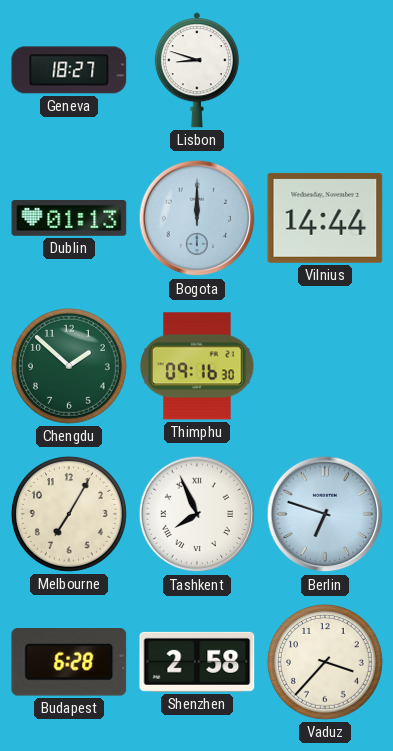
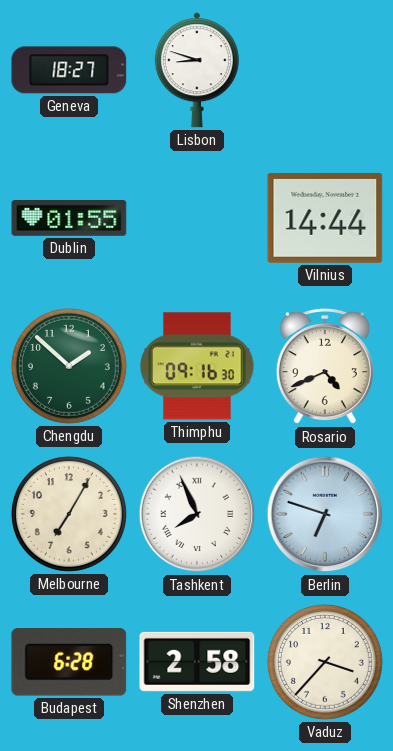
Dublin: 01:13 -> 01:55
Bogota: 12:00 -> none
Rosario: none -> 4:41
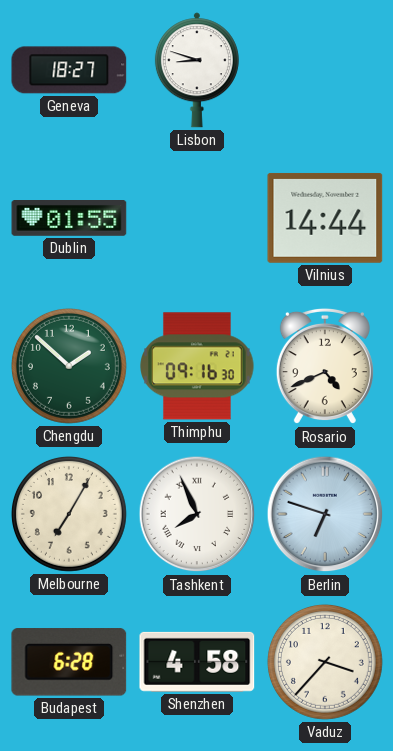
Shenzhen: 2:58 -> 4:58
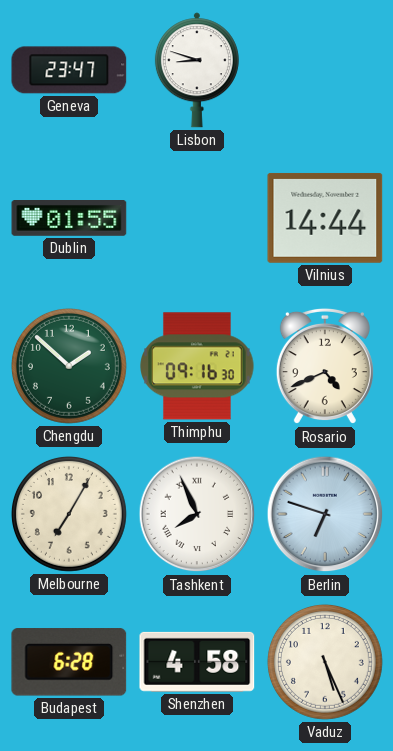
Geneva: 18:27 -> 23:47
Vaduz: 3:37 -> 5:26
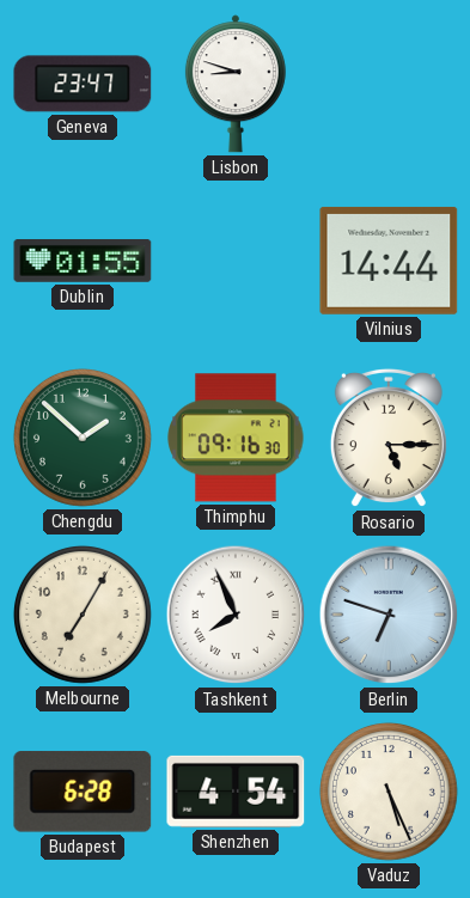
Rosario: 4:41 -> 5:15
Shenzhen: 4:58 -> 4:54
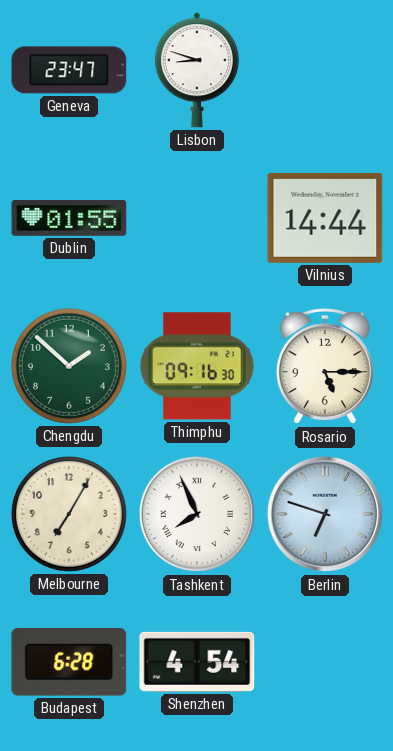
Vaduz: 5:26 -> none
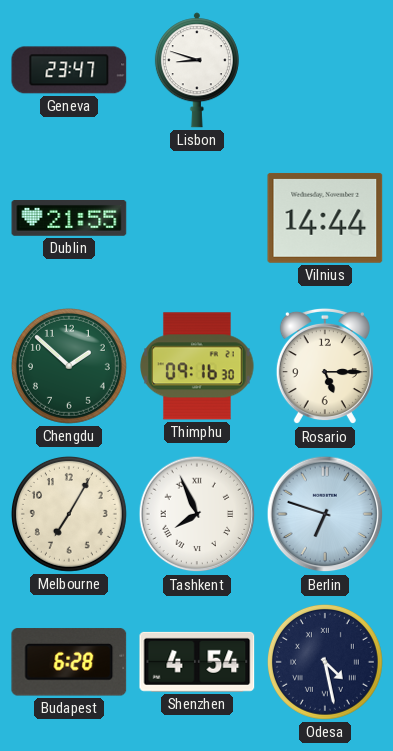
Dublin: 01:55 -> 21:55
Odesa: none -> 4:28
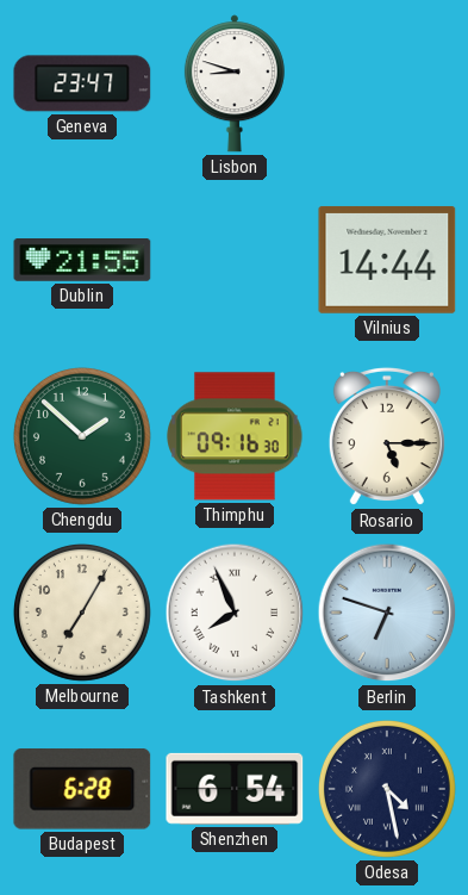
Shenzhen: 4:54 -> 6:54
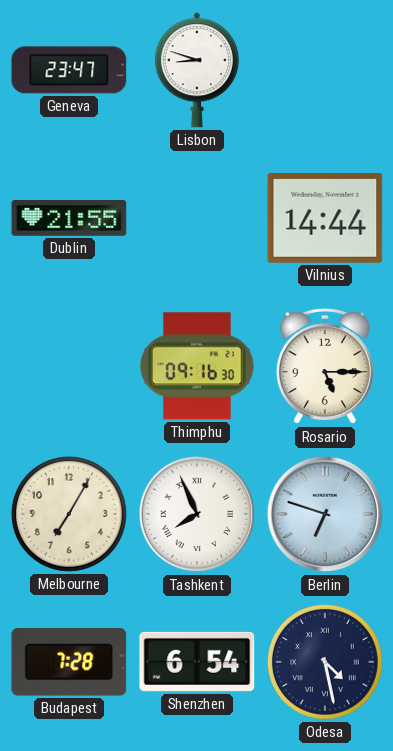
Chengdu: 1:52 -> none
Budapest: 6:28 -> 7:28
